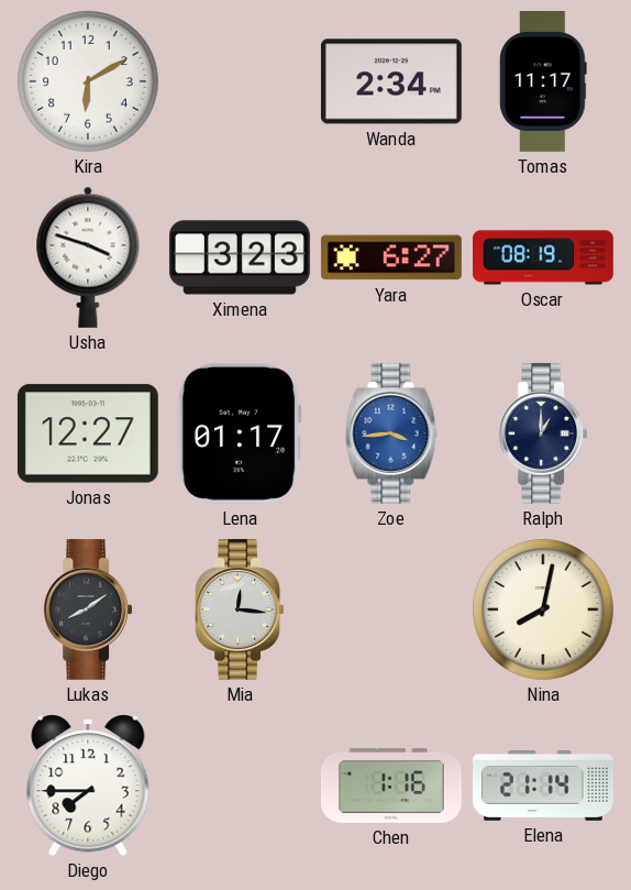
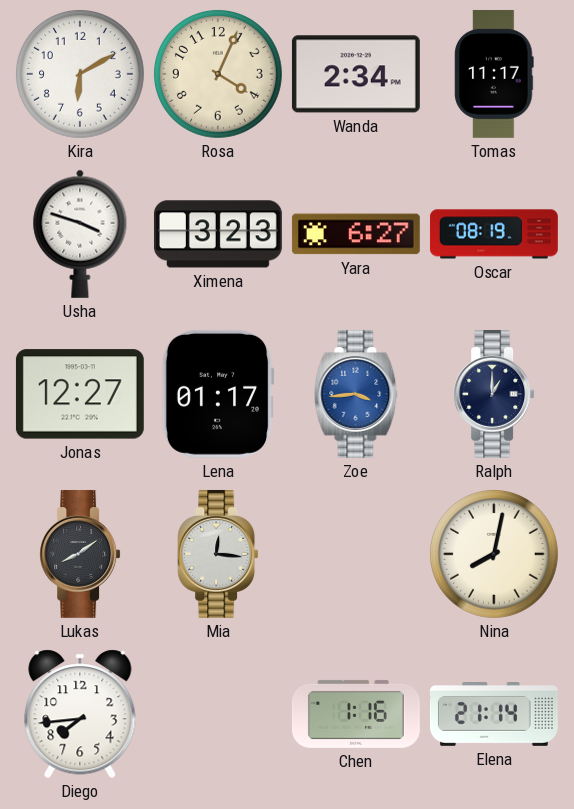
Rosa: none -> 4:04
Diego: 7:45 -> 7:44
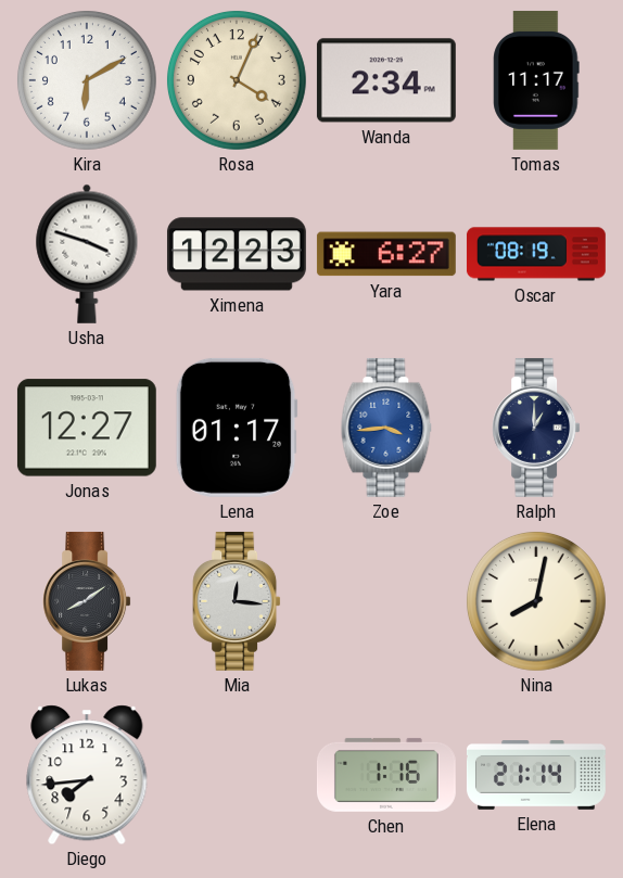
Ximena: 3:23 -> 12:23
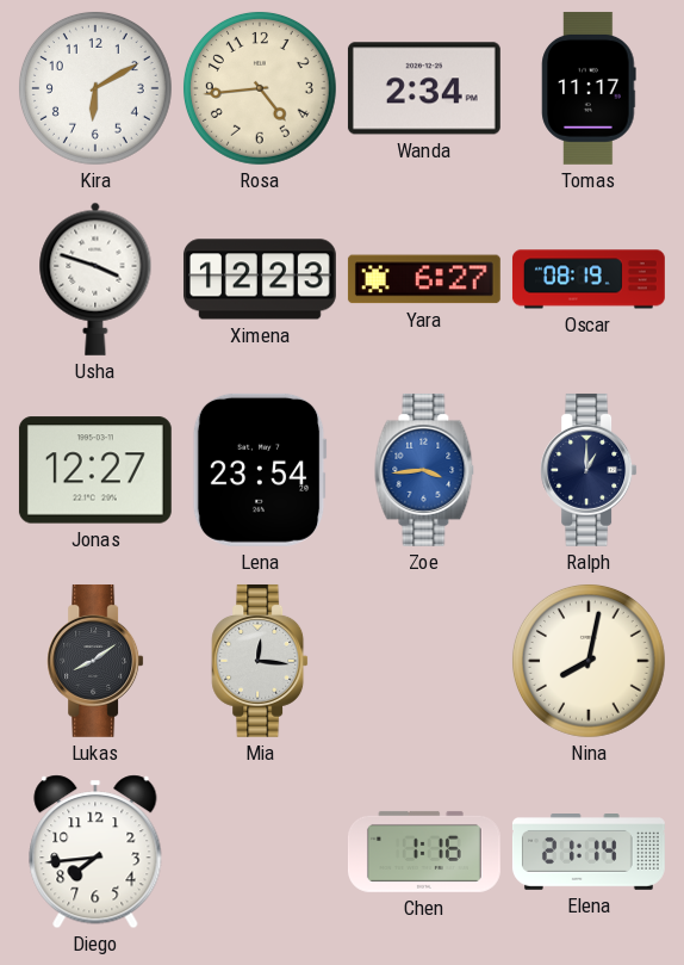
Rosa: 4:04 -> 4:44
Lena: 01:17 -> 23:54
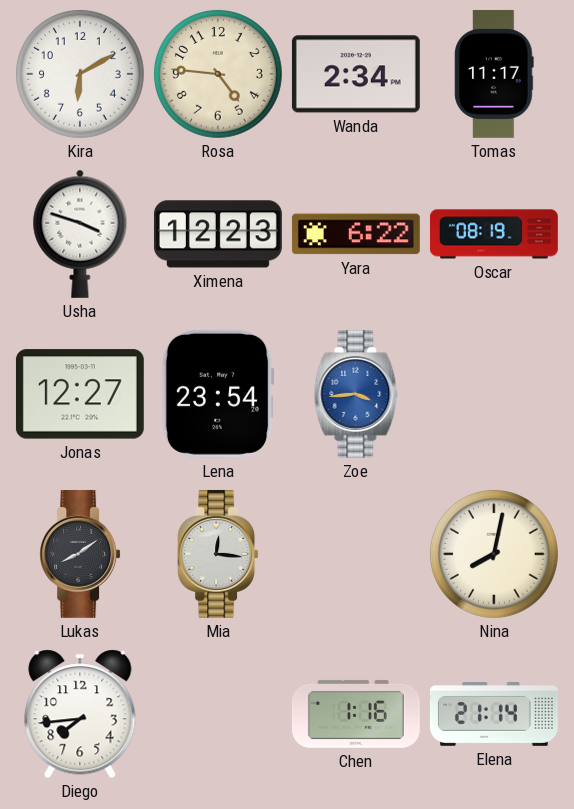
Rosa: 4:44 -> 4:46
Yara: 6:27 -> 6:22
Ralph: 1:00 -> none
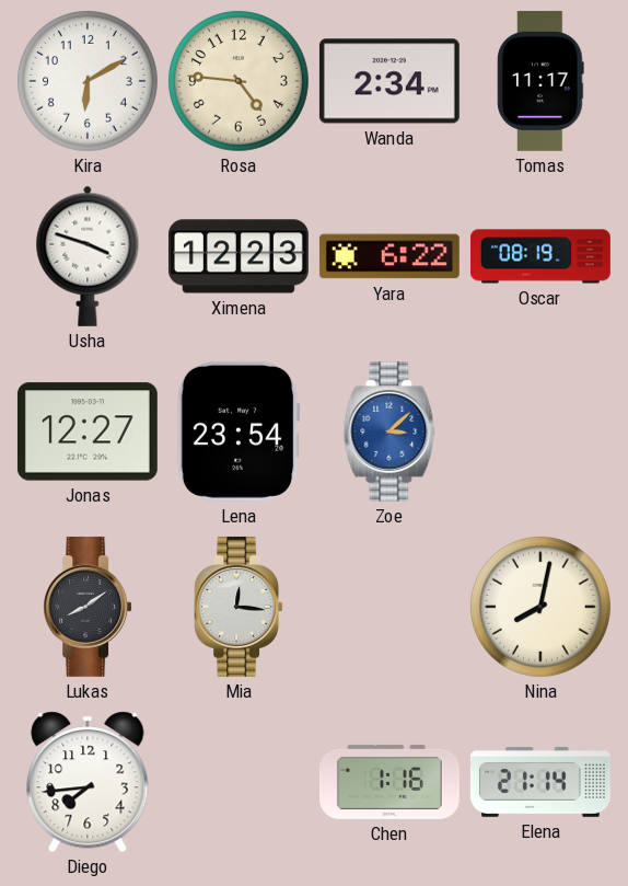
Zoe: 3:44 -> 3:08
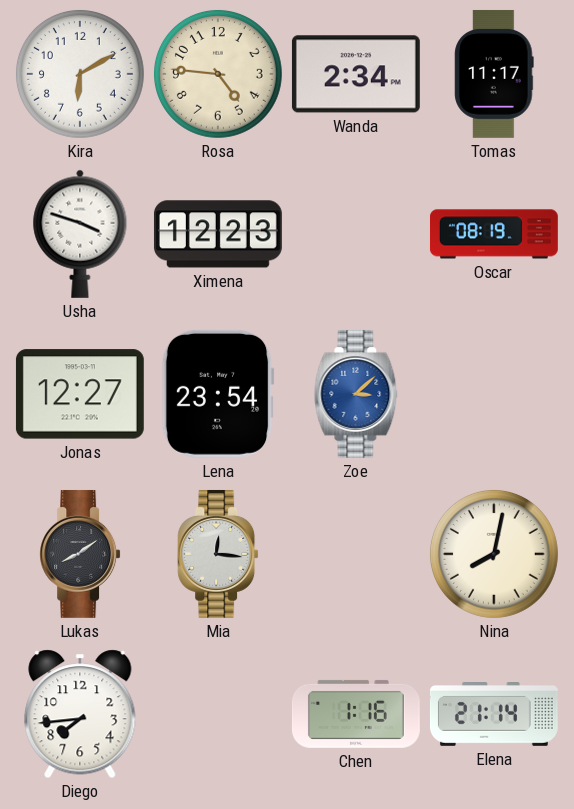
Yara: 6:22 -> none
